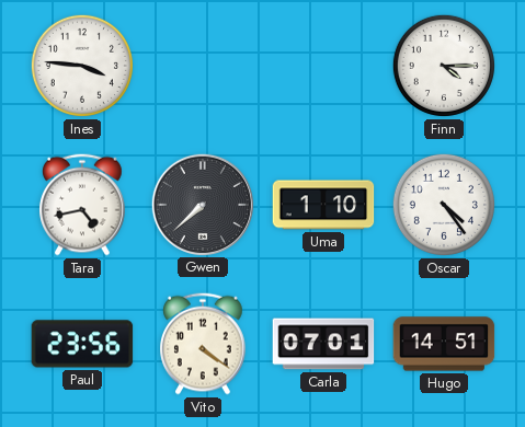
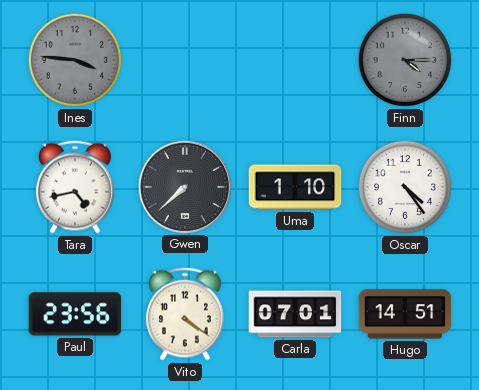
Ines dial: white -> grey
Finn dial: white -> grey
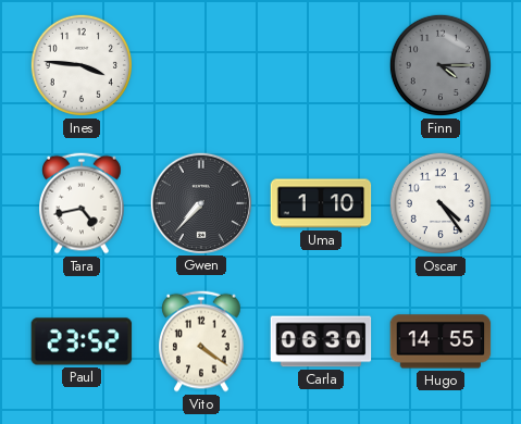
Ines dial: grey -> white
Gwen: 7:38 -> 7:37
Paul: 23:56 -> 23:52
Carla: 07:01 -> 06:30
Hugo: 14:51 -> 14:55
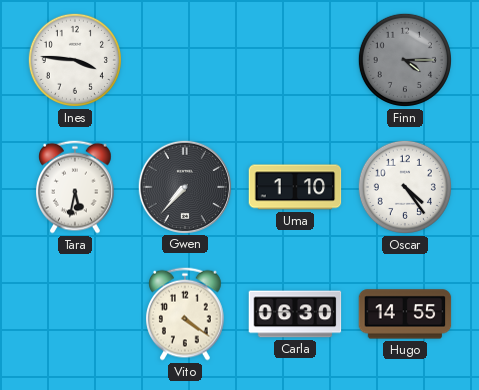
Tara: 4:43 -> 5:32
Paul: 23:52 -> none
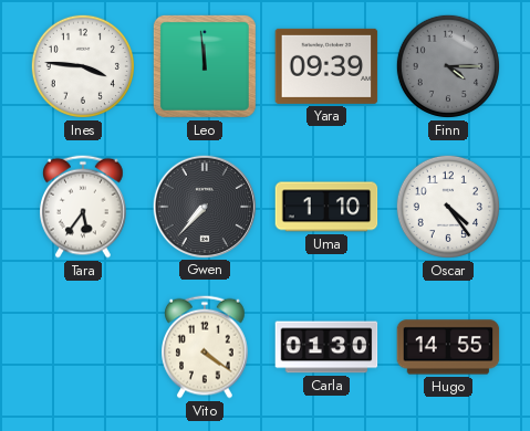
Leo: none -> 11:59
Yara: none -> 09:39
Tara: 5:32 -> 5:36
Carla: 06:30 -> 01:30
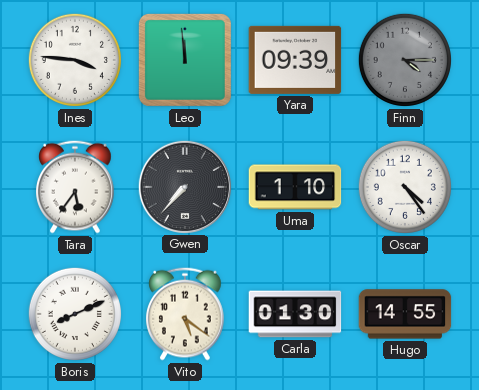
Boris: none -> 8:11
Vito: 4:21 -> 5:21
